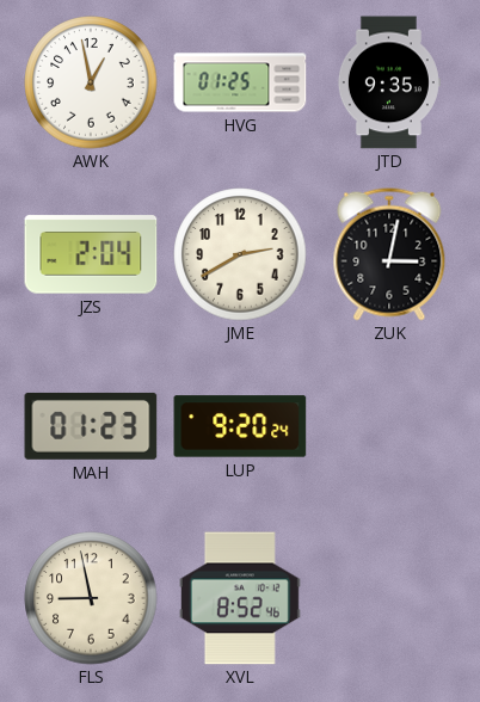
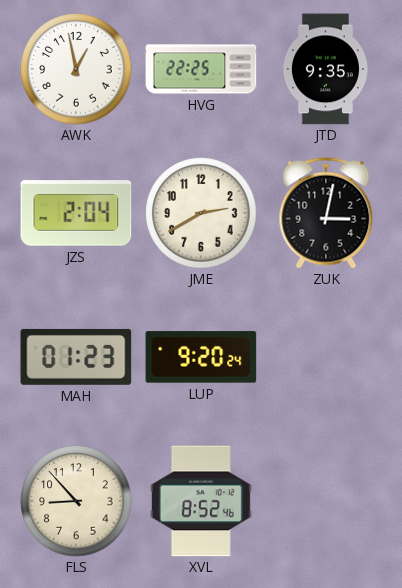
HVG: 01:25 -> 22:25
FLS: 8:58 -> 8:53
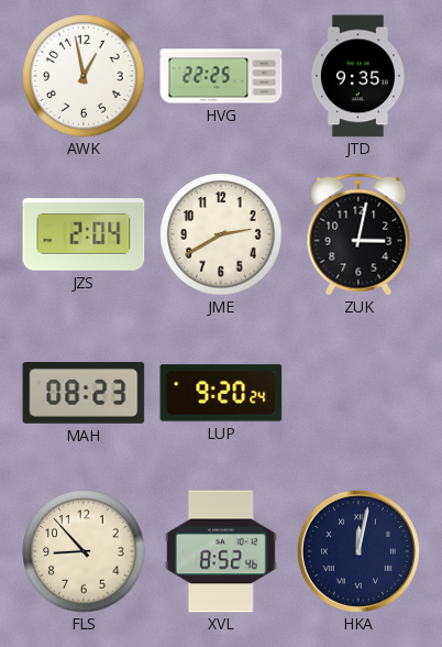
MAH: 01:23 -> 08:23
HKA: none -> 12:02
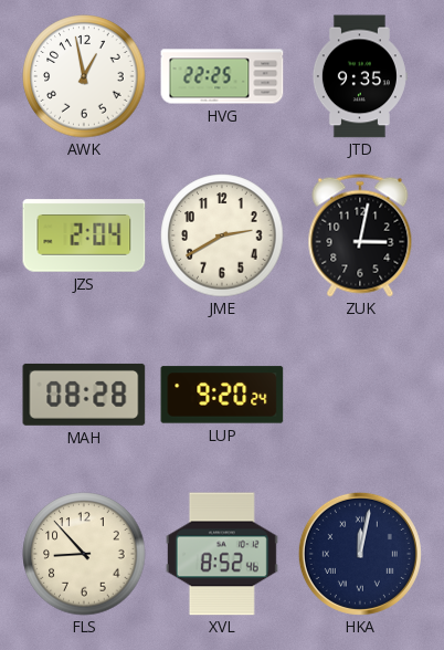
MAH: 08:23 -> 08:28
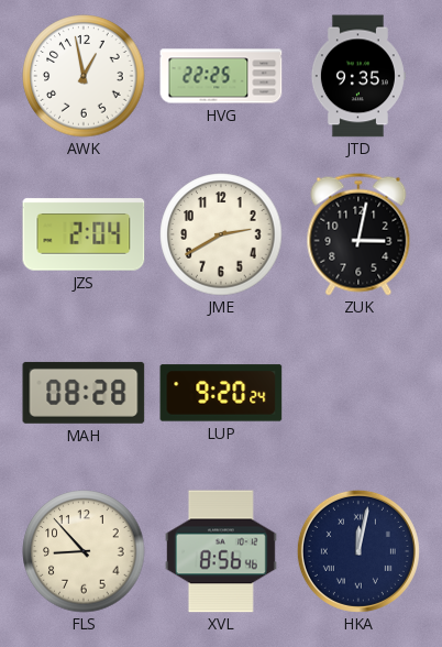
XVL: 8:52 -> 8:56
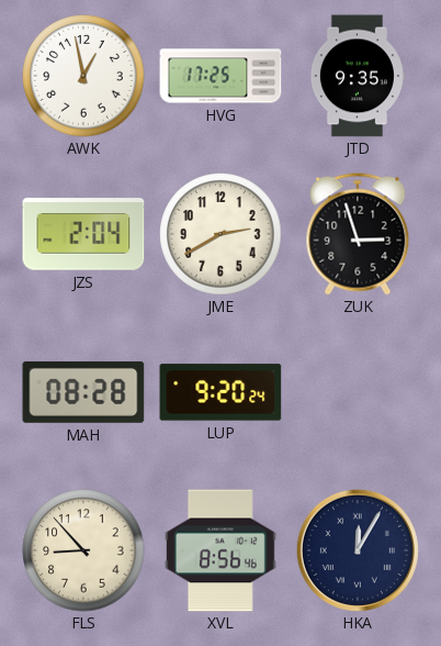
HVG: 22:25 -> 17:25
ZUK: 3:02 -> 2:57
HKA: 12:02 -> 12:05
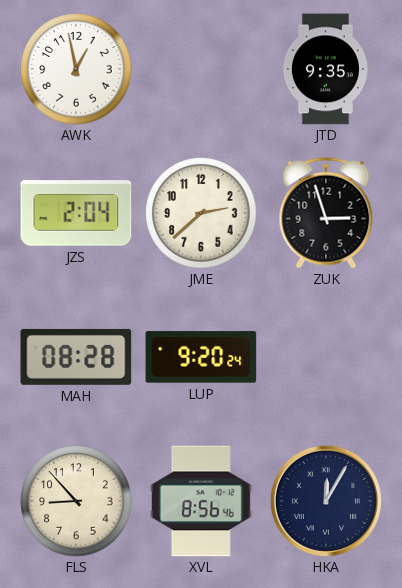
HVG: 17:25 -> none
JME: 2:40 -> 2:38
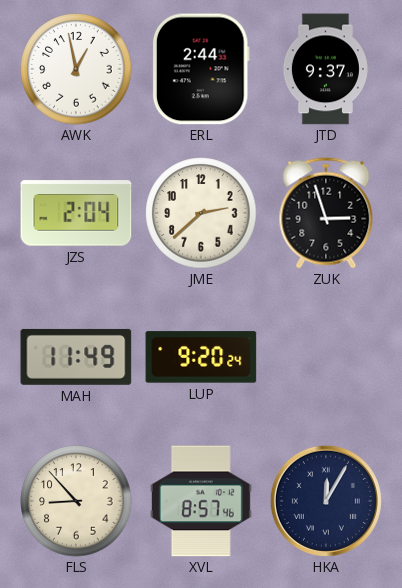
ERL: none -> 2:44
JTD: 9:35 -> 9:37
MAH: 08:28 -> 11:49
XVL: 8:56 -> 8:57
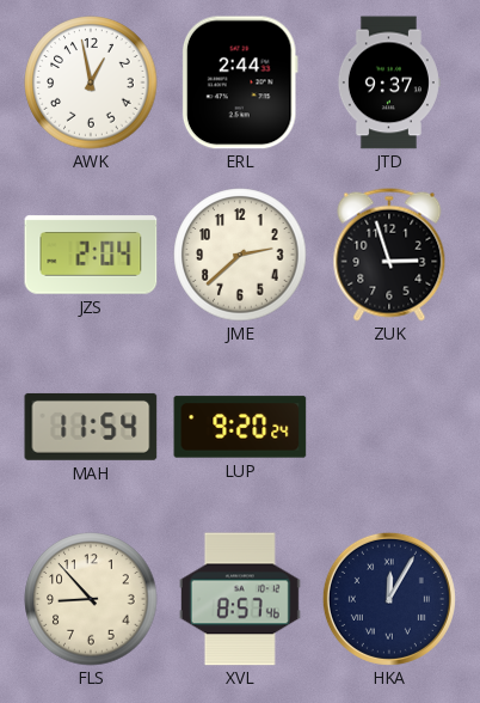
MAH: 11:49 -> 11:54
